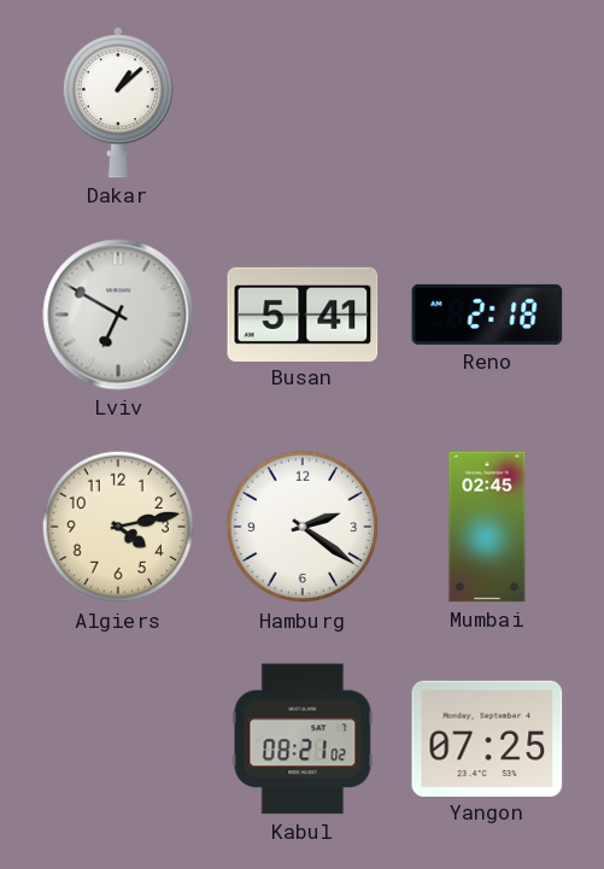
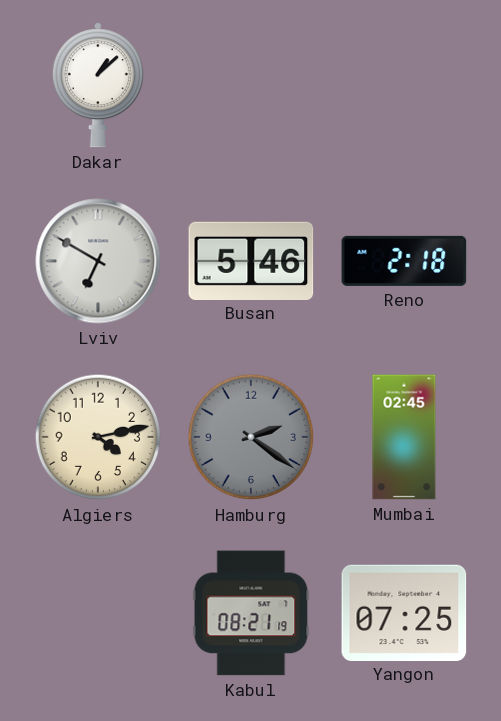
Busan: 5:41 -> 5:46
Hamburg dial: white -> grey
Kabul: 08:21:02 -> 08:21:19
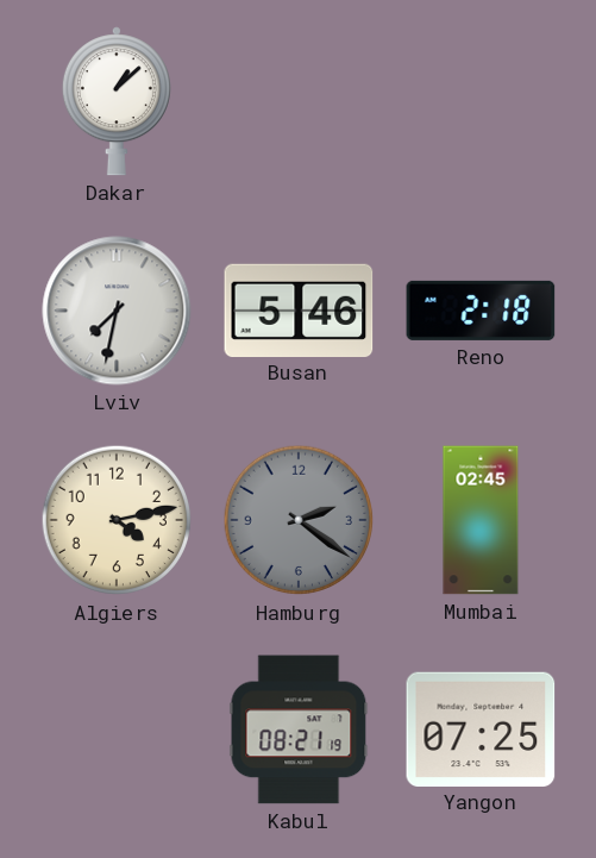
Lviv: 6:50 -> 7:32
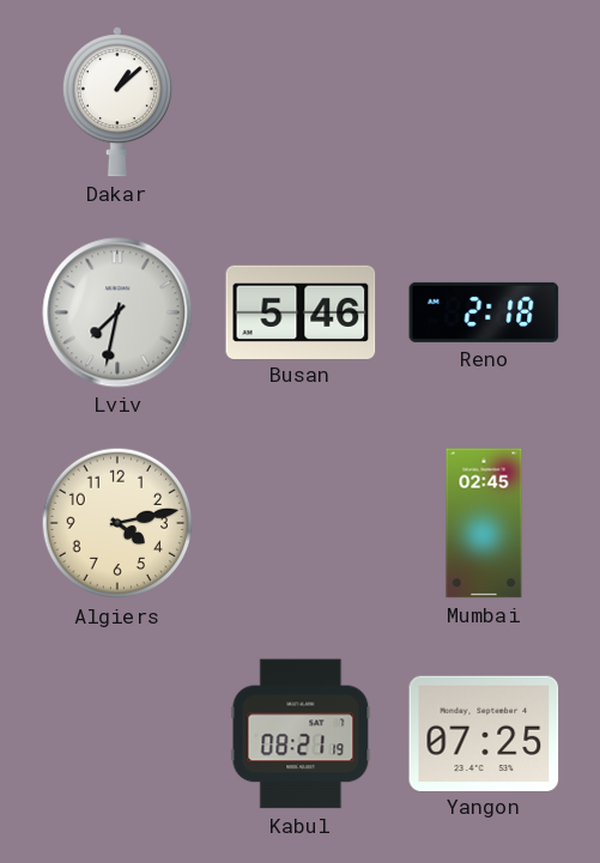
Hamburg: 2:21 -> none
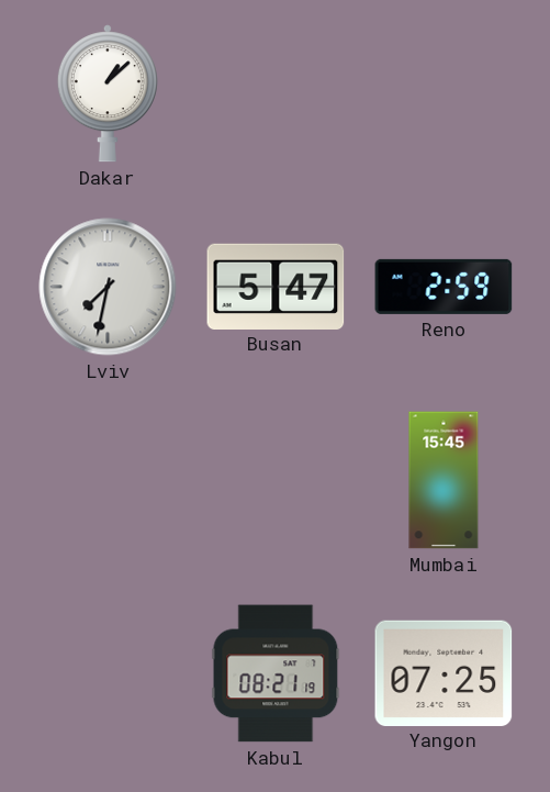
Busan: 5:46 -> 5:47
Reno: 2:18 -> 2:59
Algiers: 4:13 -> none
Mumbai: 02:45 -> 15:45
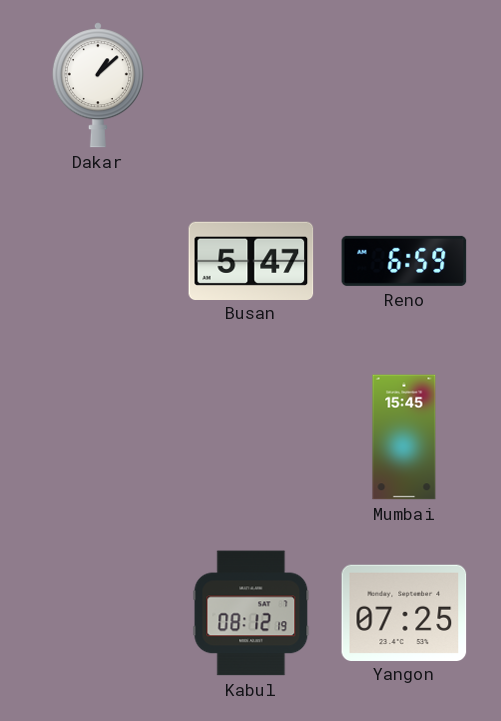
Lviv: 7:32 -> none
Reno: 2:59 -> 6:59
Kabul: 08:21 -> 08:12
